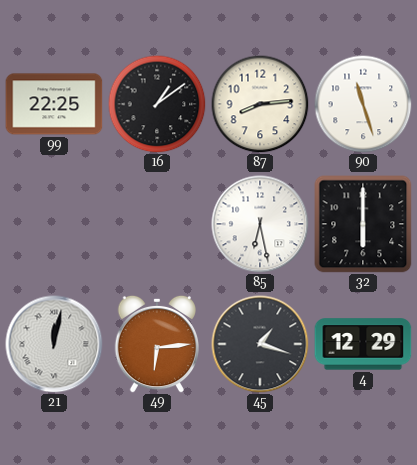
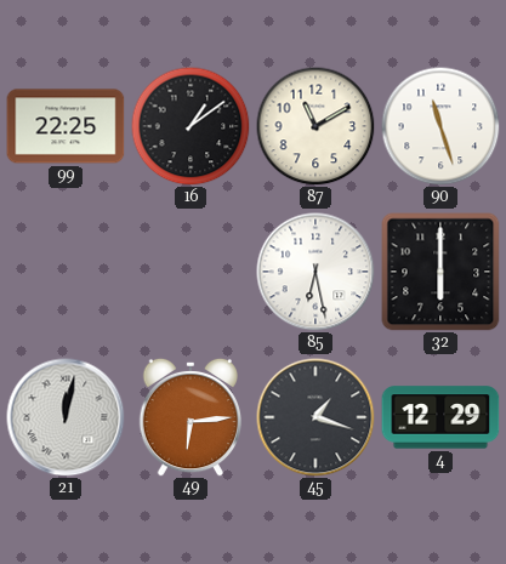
87: 8:14 -> 11:10
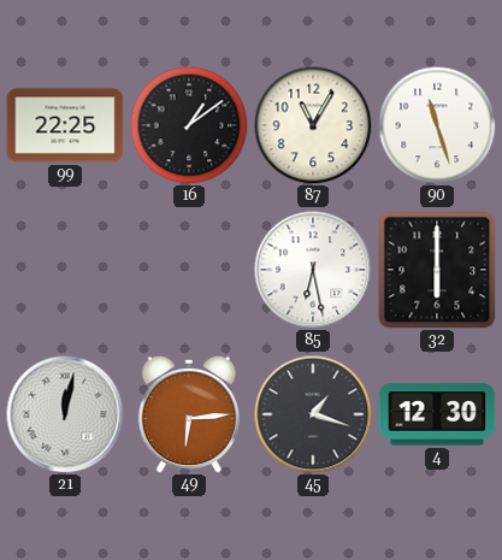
87: 11:10 -> 11:05
4: 12:29 -> 12:30
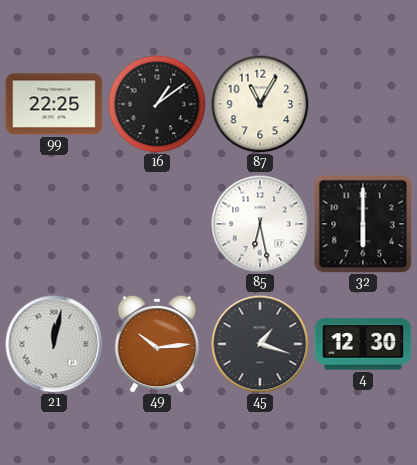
90: 11:27 -> none
49: 6:14 -> 10:14
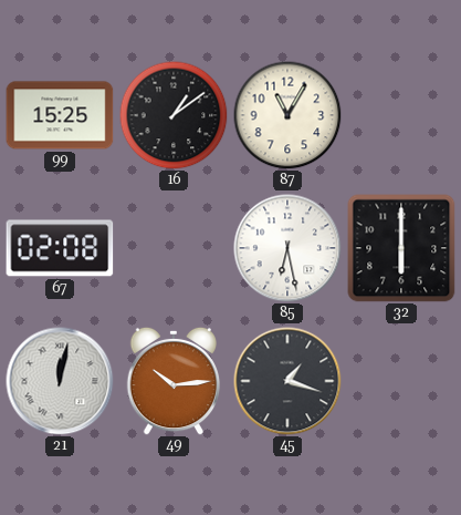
99: 22:25 -> 15:25
67: none -> 02:08
4: 12:30 -> none
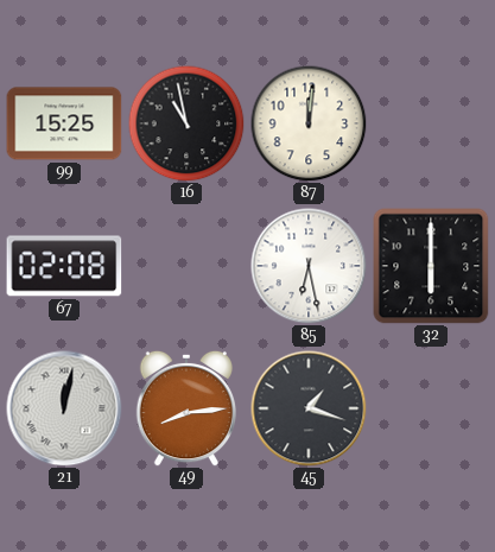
16: 1:09 -> 10:58
87: 11:05 -> 12:01
49: 10:14 -> 8:14
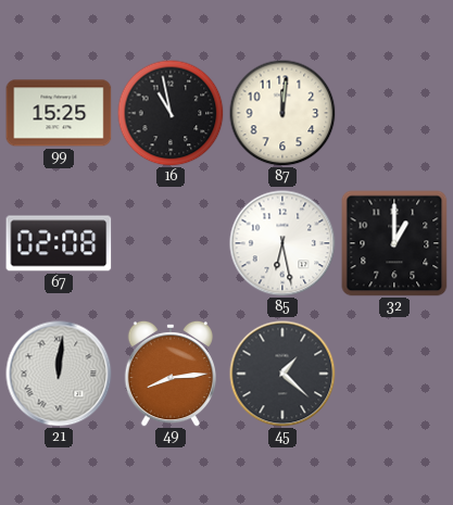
32: 6:00 -> 1:00
21: 12:02 -> 12:01
45: 1:18 -> 1:22
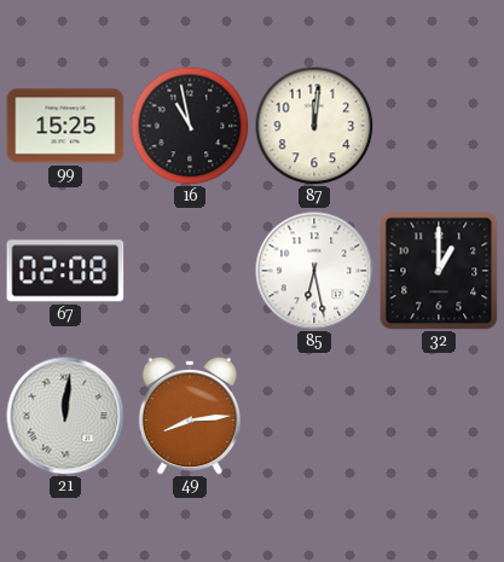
45: 1:22 -> none
